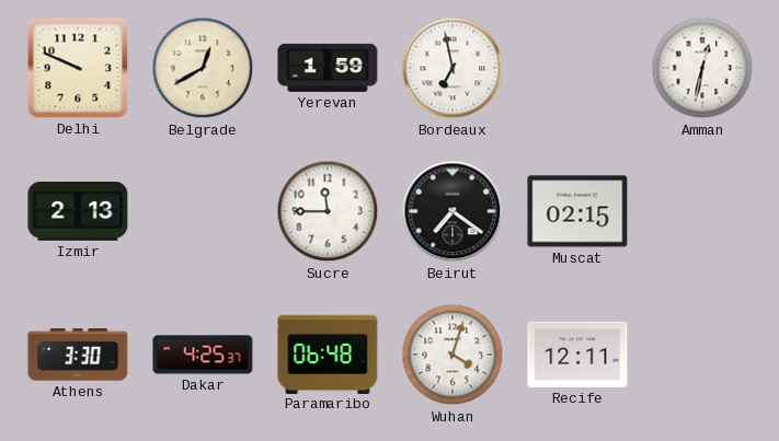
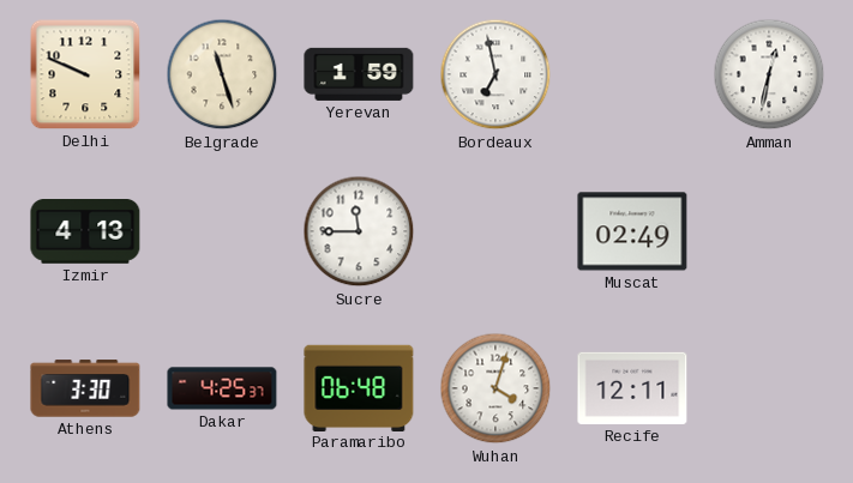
Belgrade: 12:40 -> 11:27
Izmir: 2:13 -> 4:13
Beirut: 7:21 -> none
Muscat: 02:15 -> 02:49
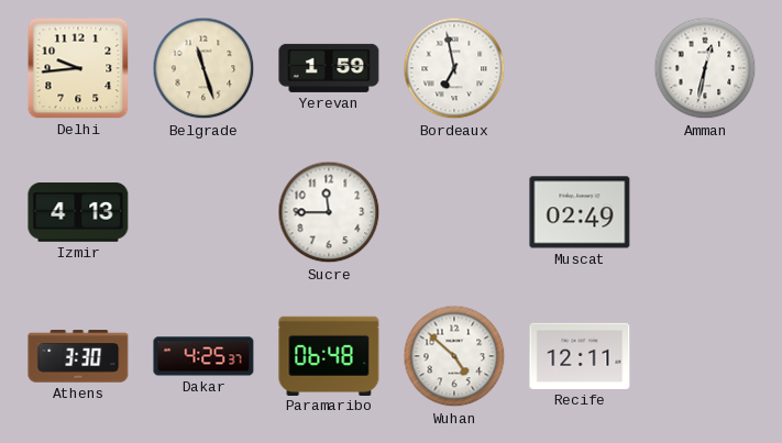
Delhi: 9:49 -> 9:44
Wuhan: 4:03 -> 4:52
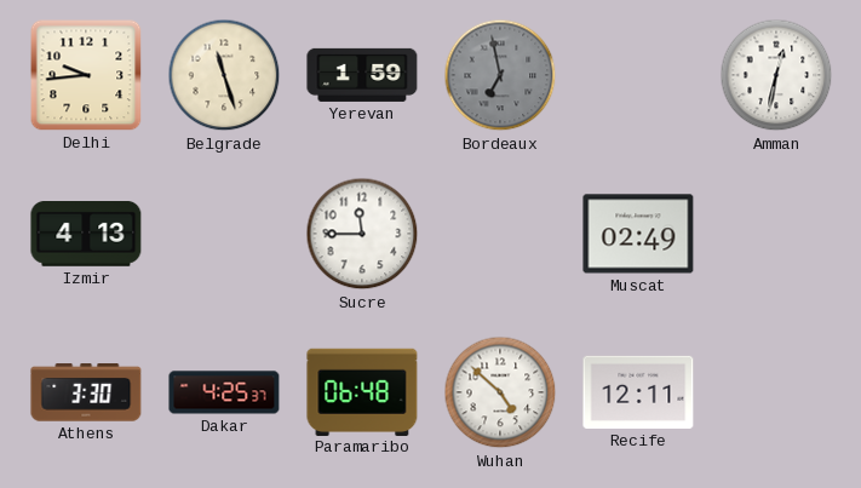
Bordeaux dial: white -> grey
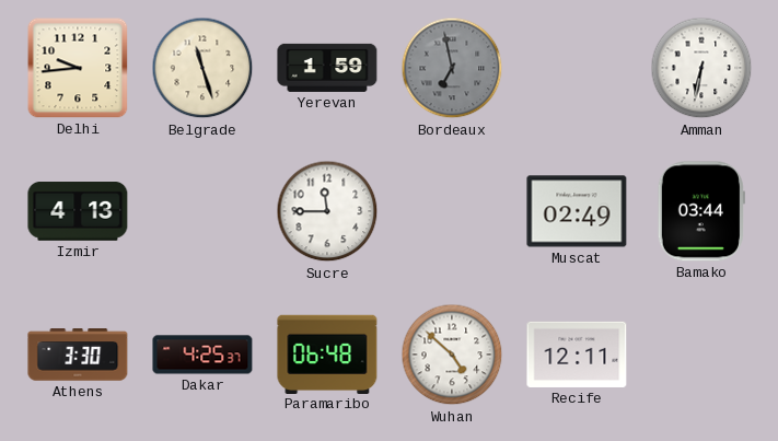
Amman: 12:32 -> 6:32
Bamako: none -> 03:44
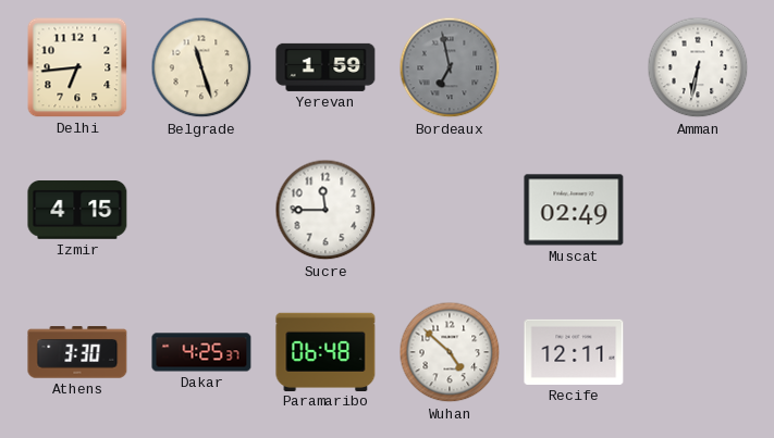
Delhi: 9:44 -> 6:44
Izmir: 4:13 -> 4:15
Bamako: 03:44 -> none
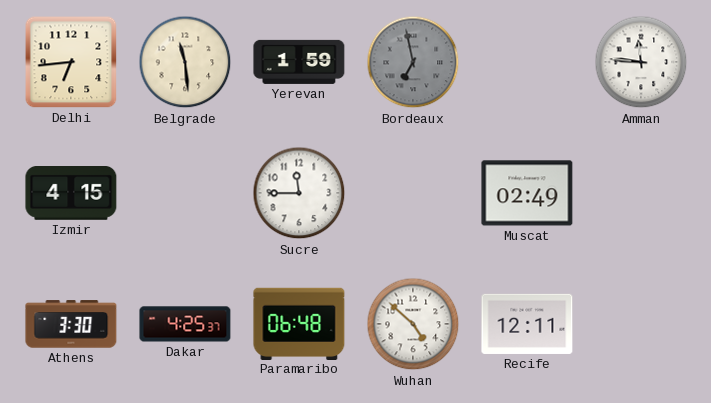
Belgrade: 11:27 -> 11:29
Amman: 6:32 -> 11:46
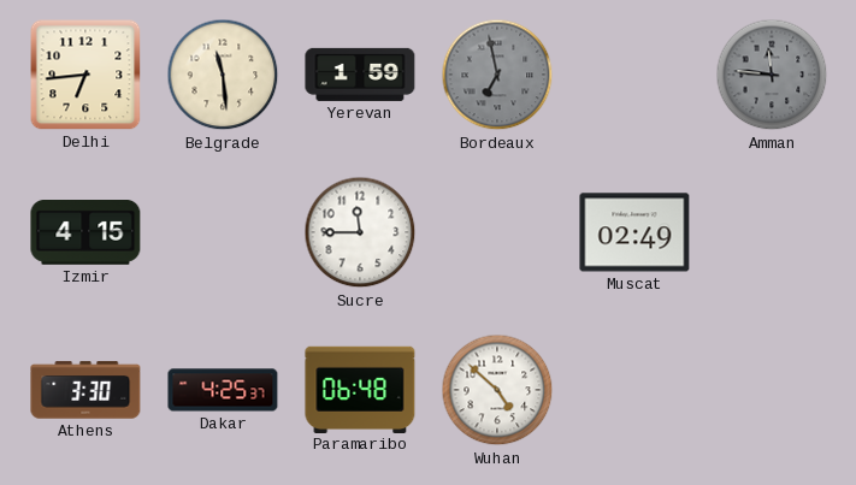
Amman dial: white -> grey
Recife: 12:11 -> none
